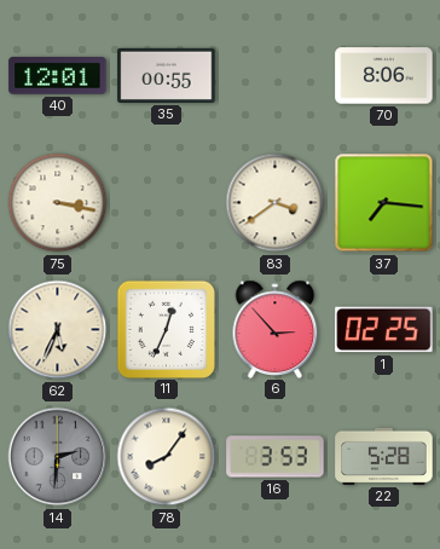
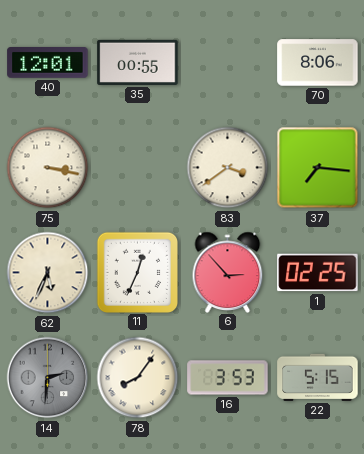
22: 5:28 -> 5:15
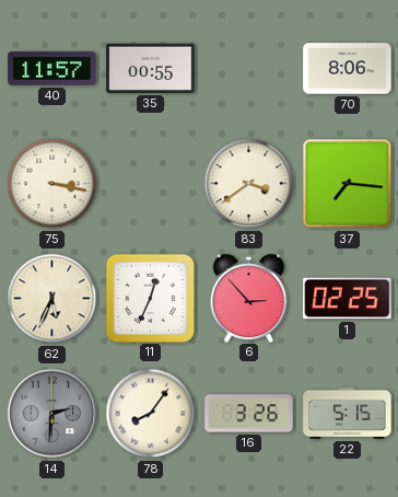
40: 12:01 -> 11:57
16: 3:53 -> 3:26
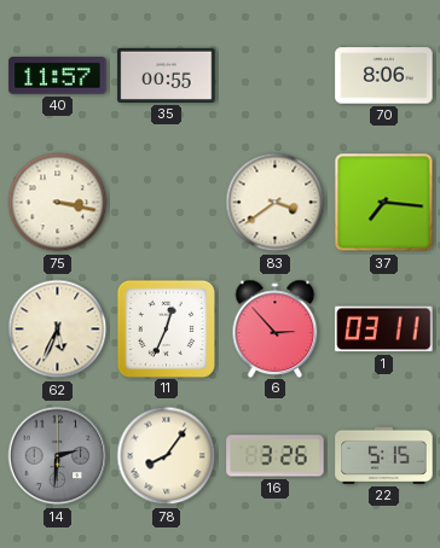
1: 02:25 -> 03:11
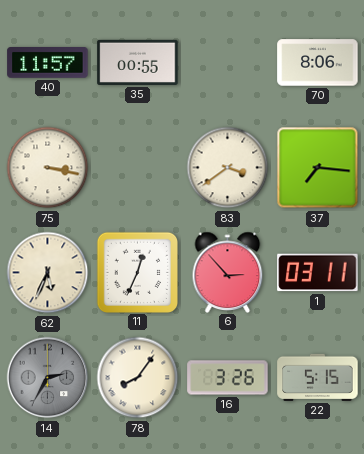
14: 2:31 -> 2:35
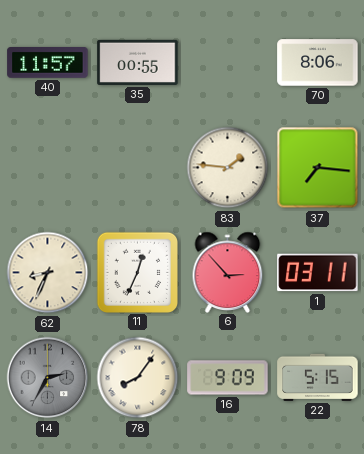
75: 3:17 -> none
83: 3:39 -> 1:46
62: 5:34 -> 8:34
16: 3:26 -> 9:09
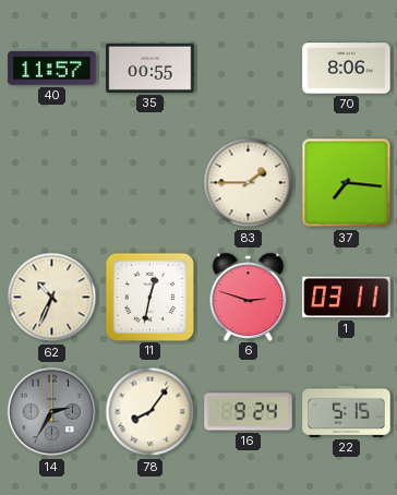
83: 1:46 -> 1:45
62: 8:34 -> 10:34
11: 12:34 -> 12:32
6: 2:53 -> 2:48
16: 9:09 -> 9:24
